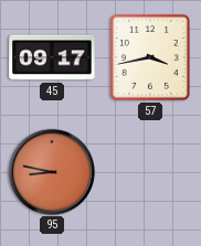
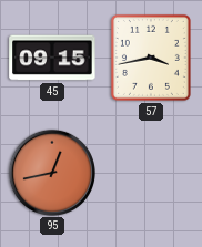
45: 09:17 -> 09:15
95: 8:47 -> 12:43
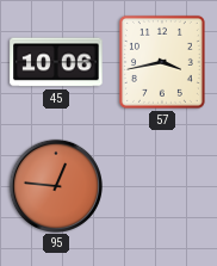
45: 09:15 -> 10:06
95: 12:43 -> 12:46
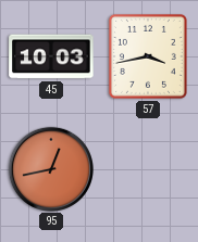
45: 10:06 -> 10:03
95: 12:46 -> 12:43
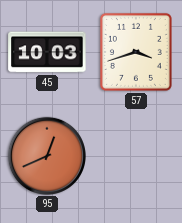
57: 3:43 -> 3:42
95: 12:43 -> 12:41
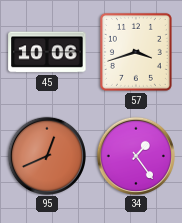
45: 10:03 -> 10:06
34: none -> 1:24
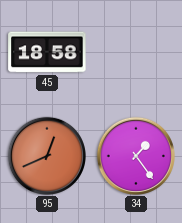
45: 10:06 -> 18:58
57: 3:42 -> none
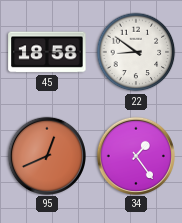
22: none -> 8:51
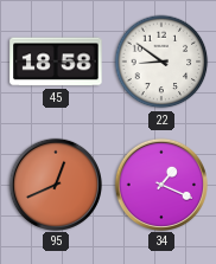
34: 1:24 -> 1:19
